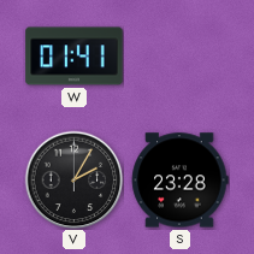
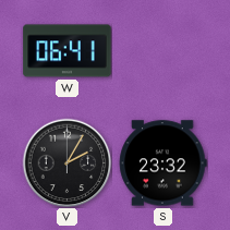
W: 01:41 -> 06:41
S: 23:28 -> 23:32
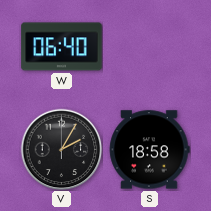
W: 06:41 -> 06:40
S: 23:32 -> 18:58
